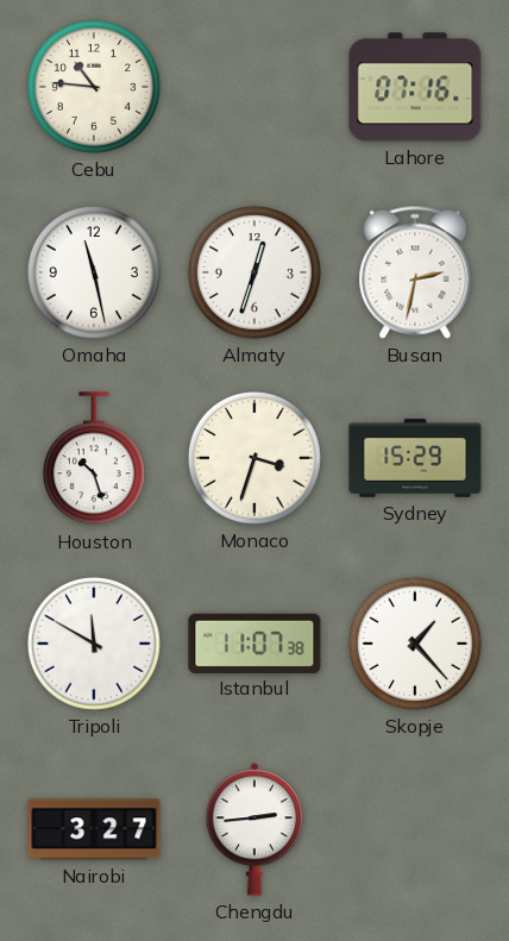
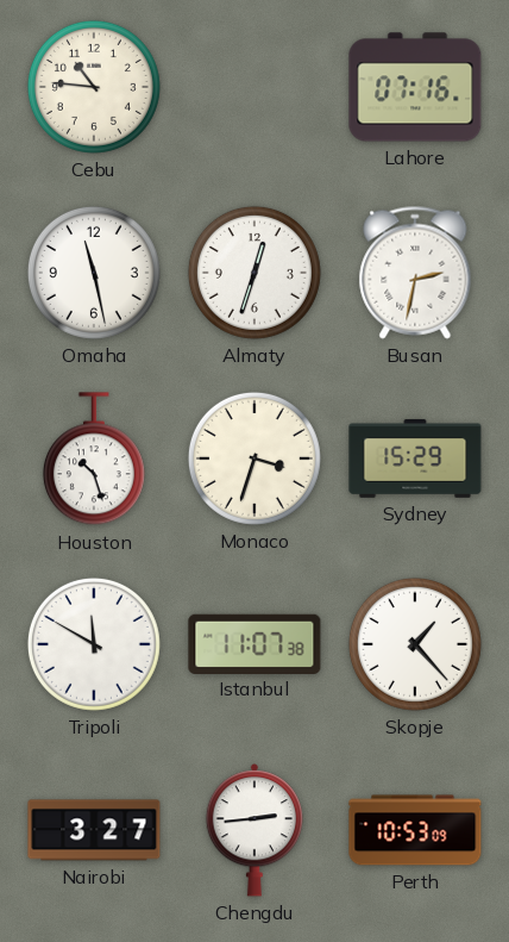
Perth: none -> 10:53
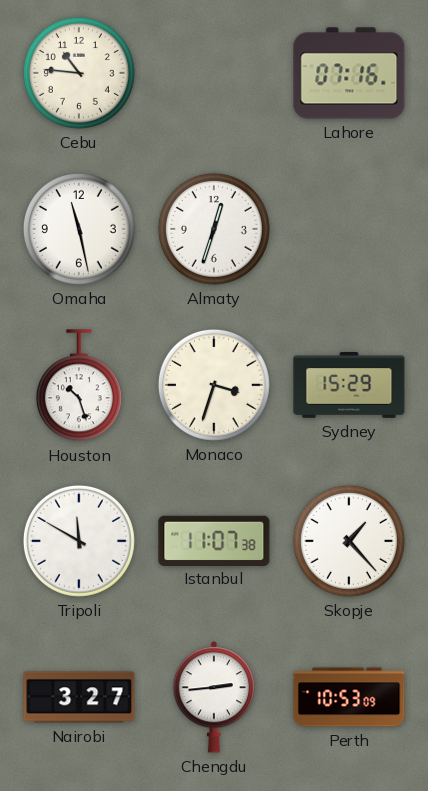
Busan: 2:32 -> none
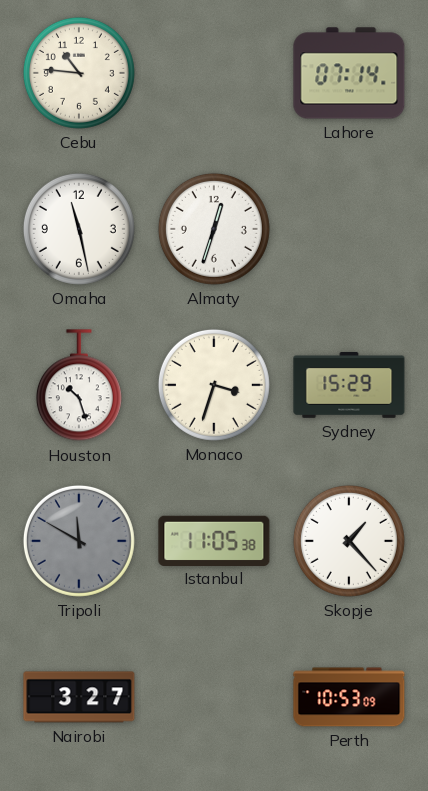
Lahore: 07:16 -> 07:14
Tripoli dial: white -> grey
Istanbul: 11:07 -> 11:05
Chengdu: 2:44 -> none
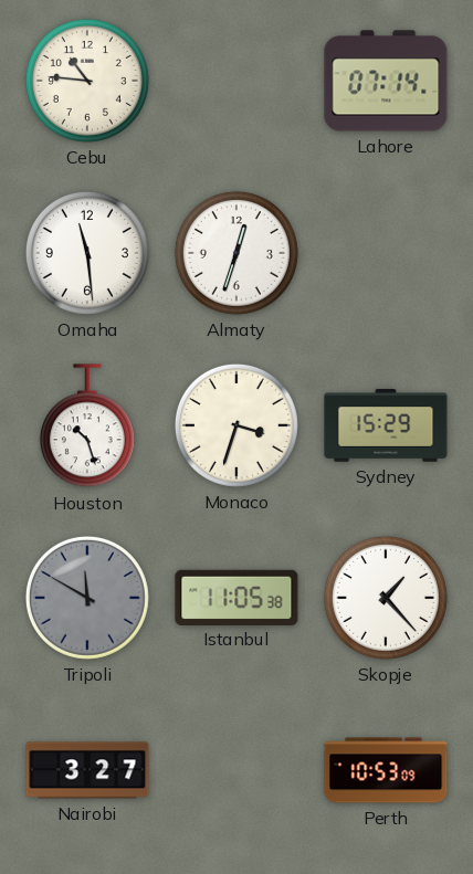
Omaha: 11:28 -> 11:29
